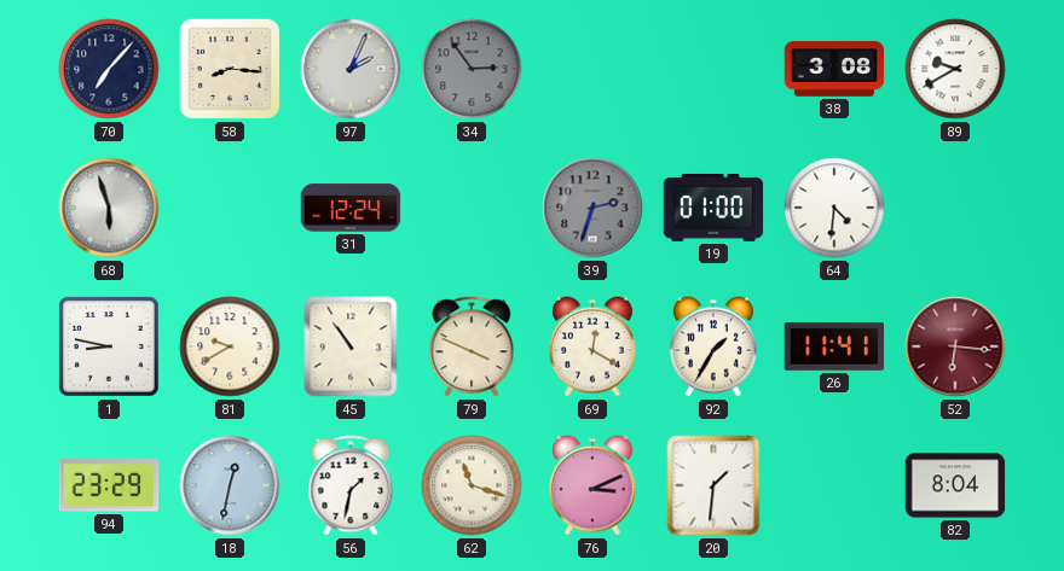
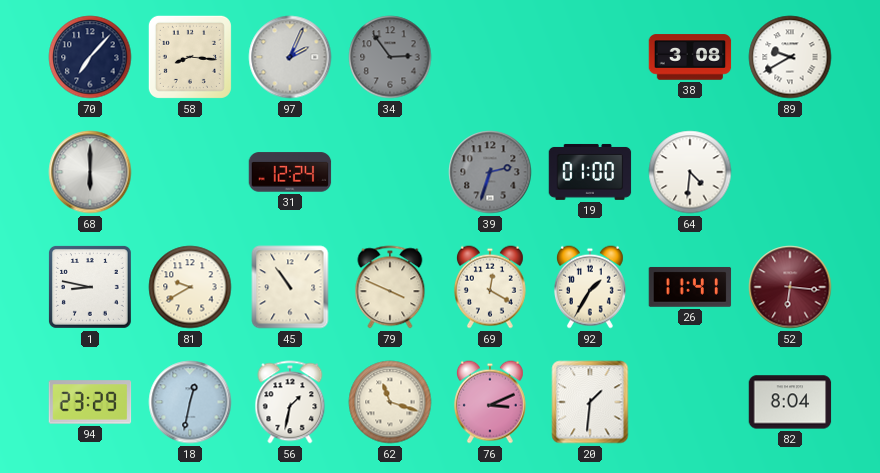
68: 5:57 -> 6:00
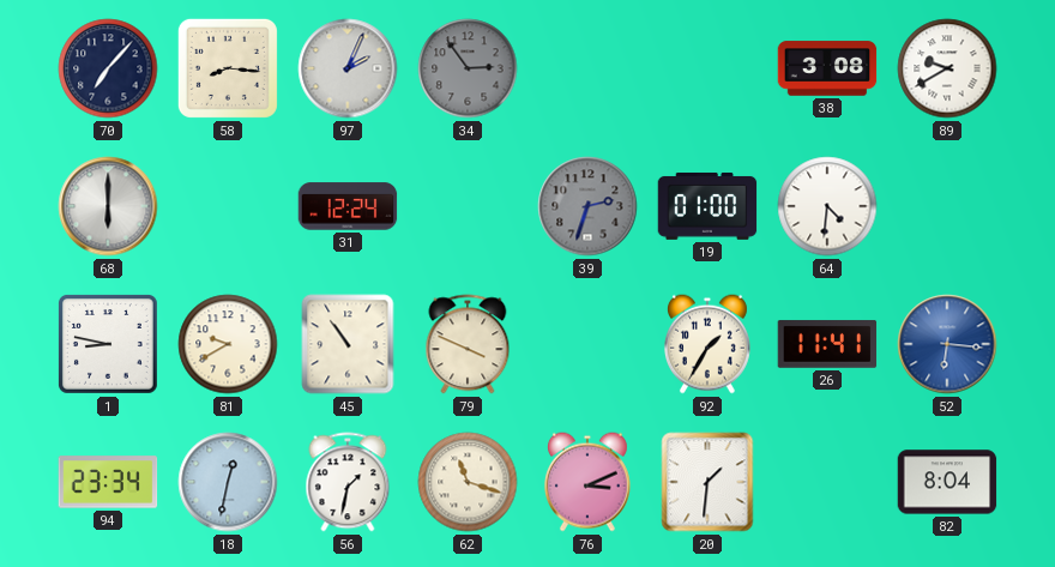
69: 12:20 -> none
52 dial: burgundy -> blue
94: 23:29 -> 23:34
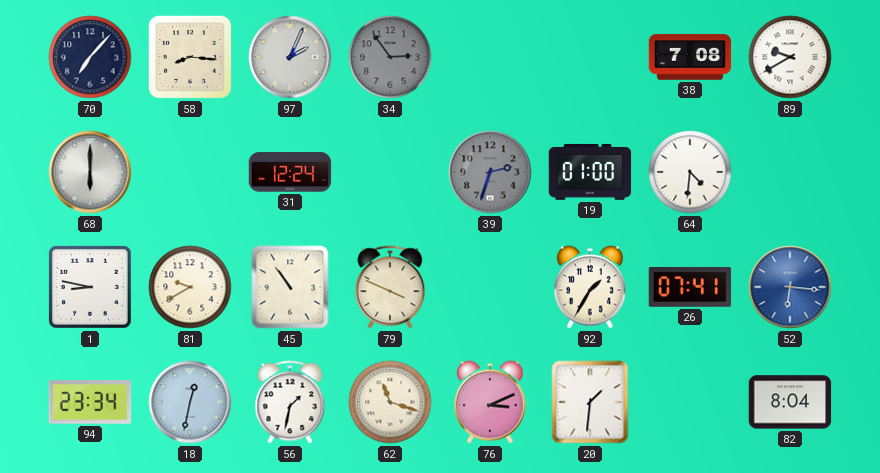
38: 3:08 -> 7:08
26: 11:41 -> 07:41
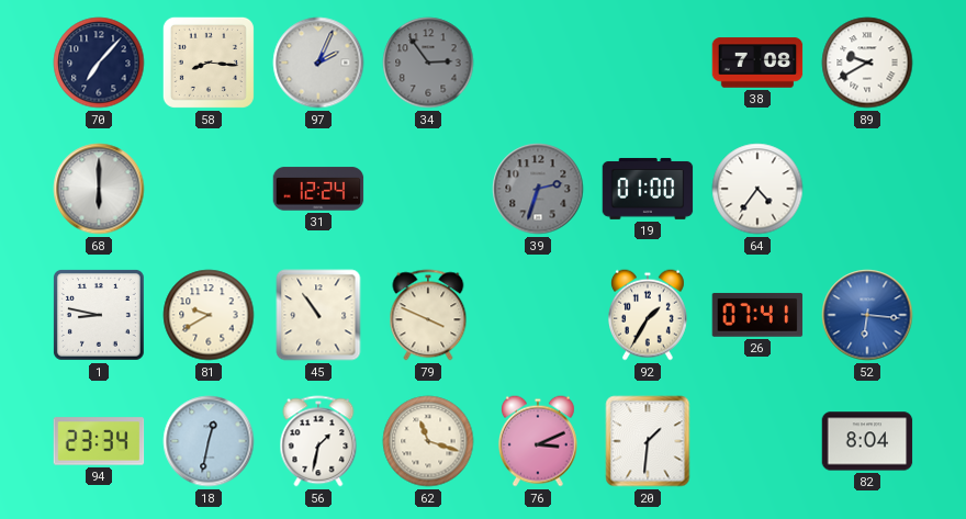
64: 4:31 -> 4:36
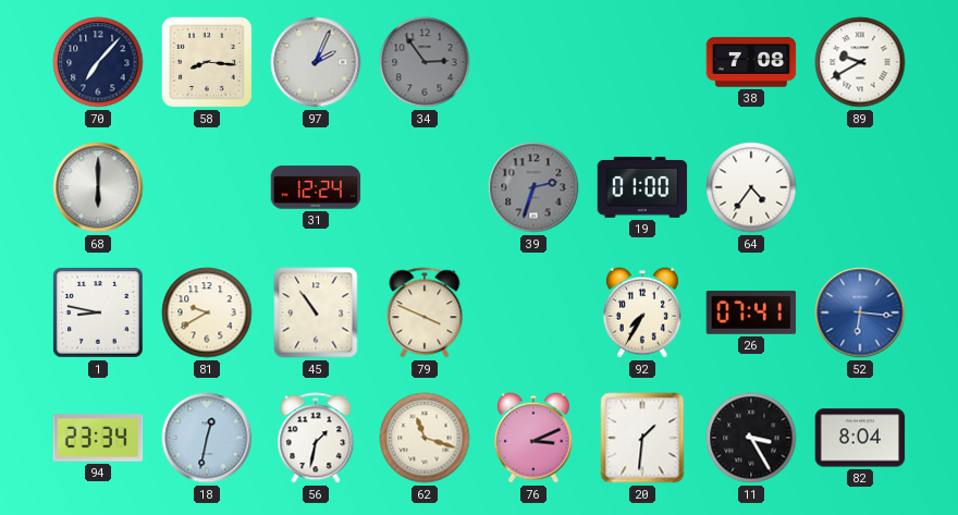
92: 1:35 -> 7:35
11: none -> 3:25
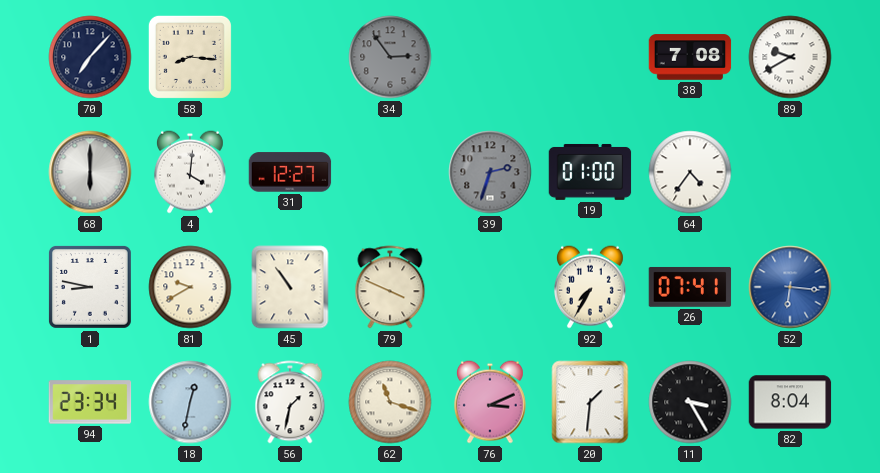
97: 2:04 -> none
4: none -> 4:01
31: 12:24 -> 12:27
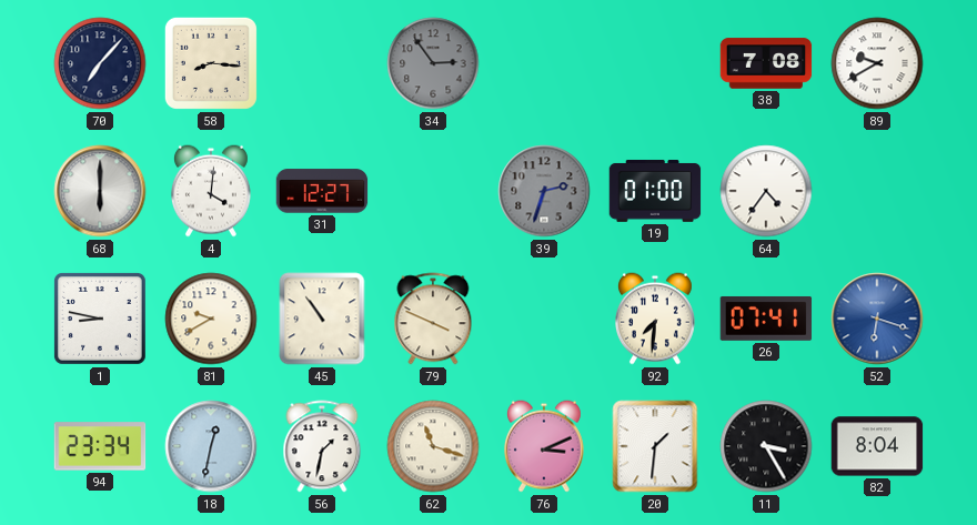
92: 7:35 -> 7:31
52: 6:16 -> 6:18
